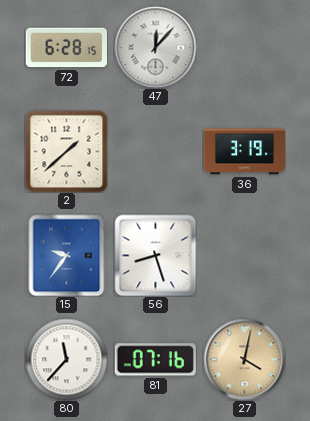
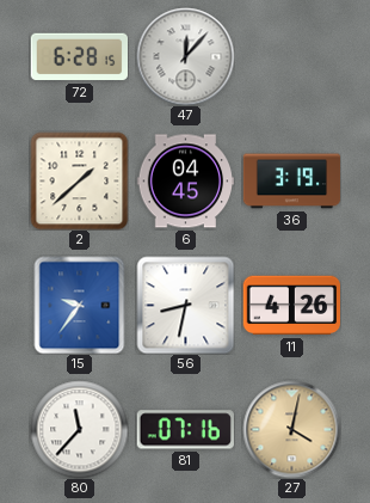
6: none -> 04:45
56: 8:27 -> 8:32
11: none -> 4:26
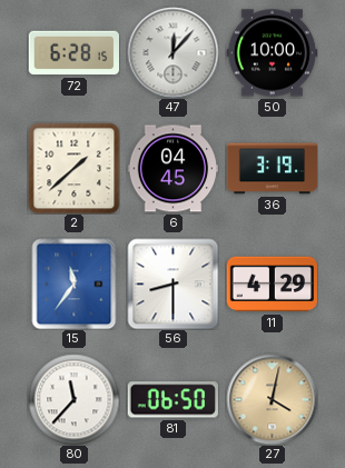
50: none -> 10:00
15: 9:36 -> 11:36
56: 8:32 -> 8:30
11: 4:26 -> 4:29
81: 07:16 -> 06:50
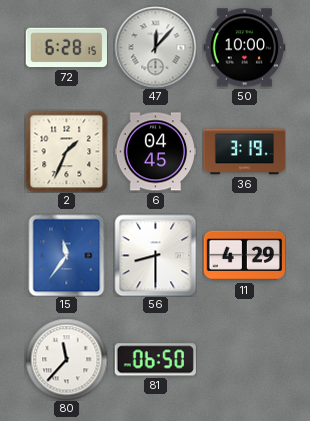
2: 1:38 -> 1:34
27: 4:02 -> none
